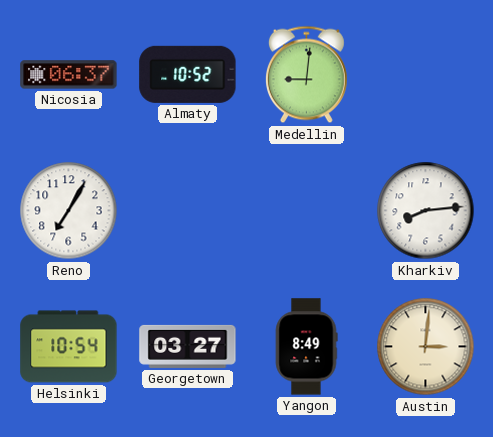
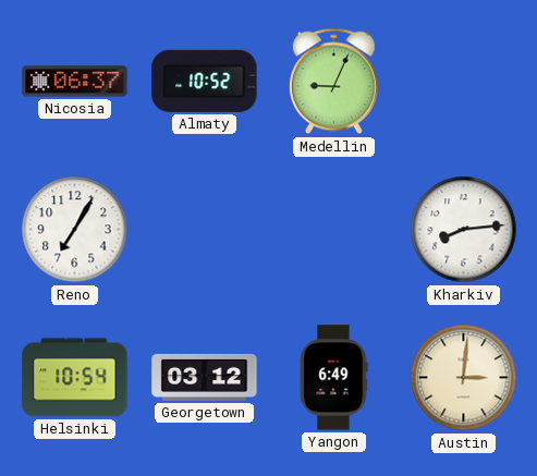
Medellin: 9:01 -> 9:04
Georgetown: 03:27 -> 03:12
Yangon: 8:49 -> 6:49
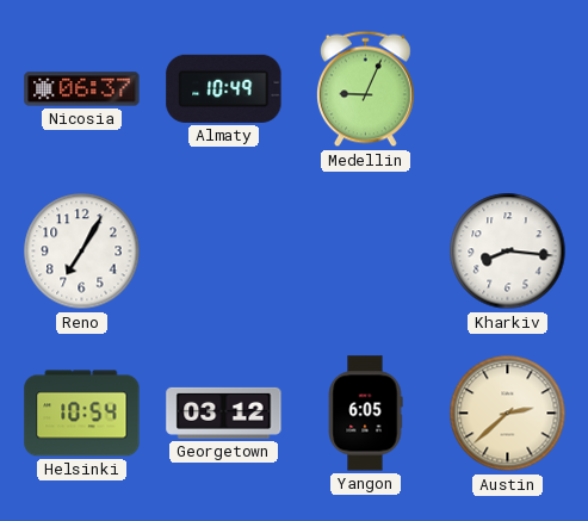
Almaty: 10:52 -> 10:49
Kharkiv: 8:14 -> 8:16
Yangon: 6:49 -> 6:05
Austin: 3:01 -> 2:38
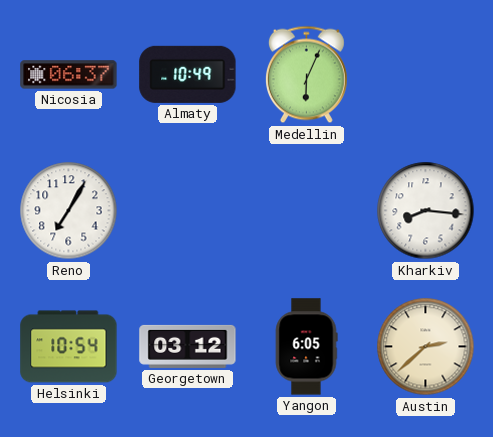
Medellin: 9:04 -> 6:04
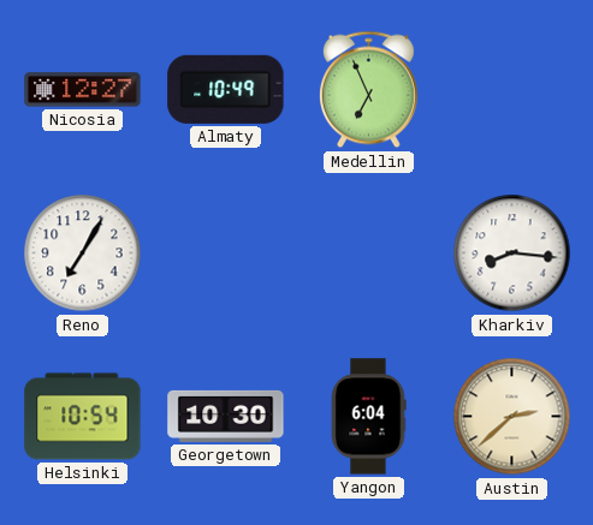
Nicosia: 06:37 -> 12:27
Medellin: 6:04 -> 6:56
Georgetown: 03:12 -> 10:30
Yangon: 6:05 -> 6:04
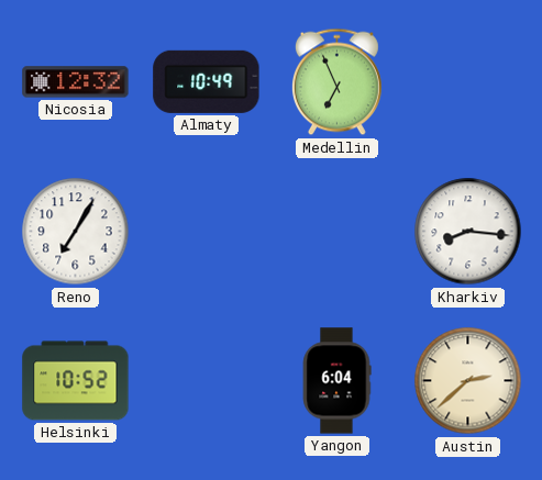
Nicosia: 12:27 -> 12:32
Helsinki: 10:54 -> 10:52
Georgetown: 10:30 -> none
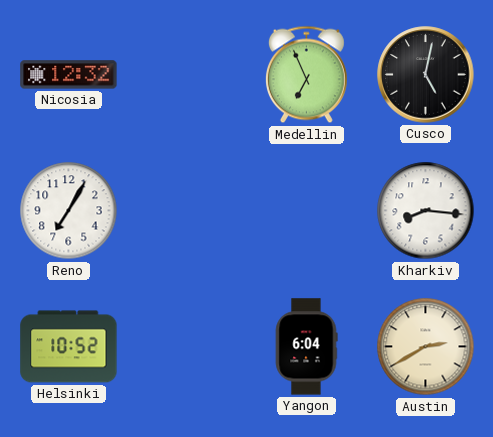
Almaty: 10:49 -> none
Cusco: none -> 5:02
Austin: 2:38 -> 2:40
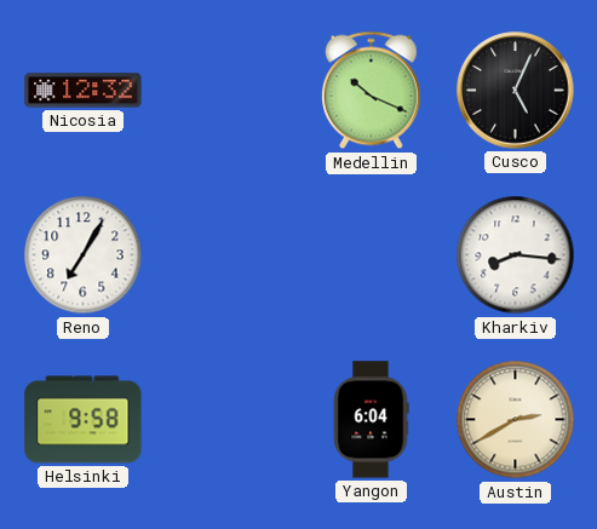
Medellin: 6:56 -> 10:19
Cusco: 5:02 -> 5:04
Helsinki: 10:52 -> 9:58
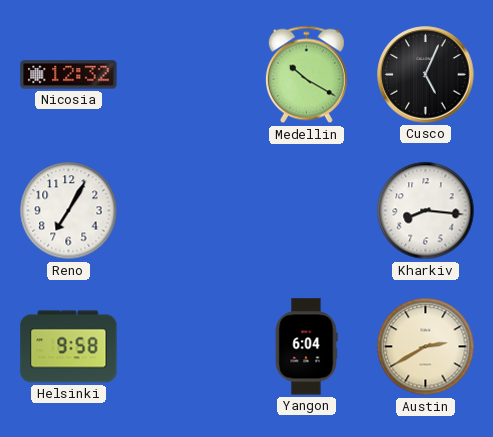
Medellin: 10:19 -> 10:20
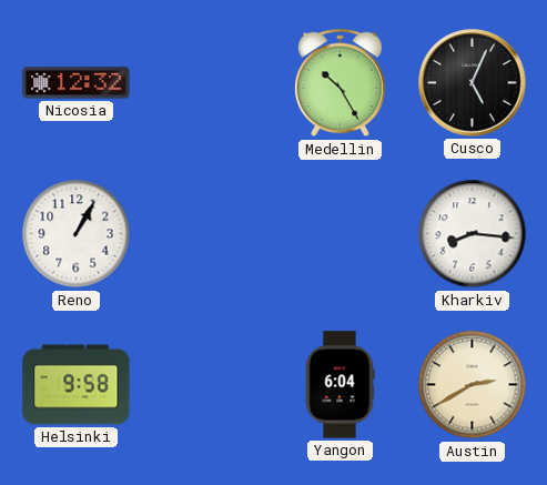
Medellin: 10:20 -> 10:25
Reno: 7:05 -> 1:05
